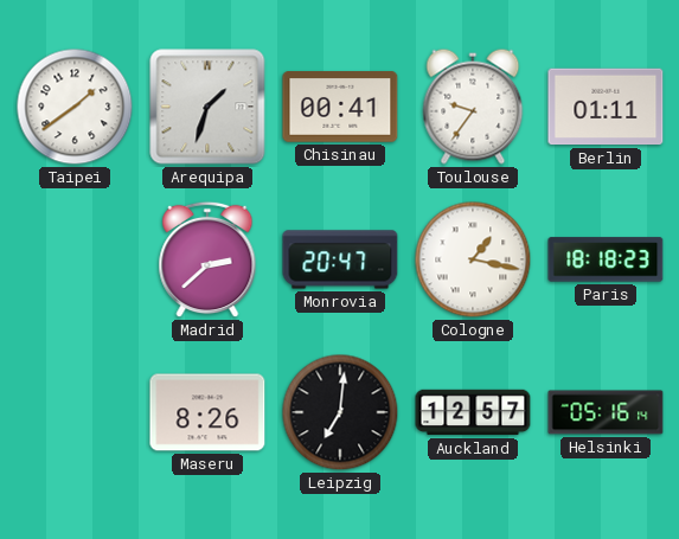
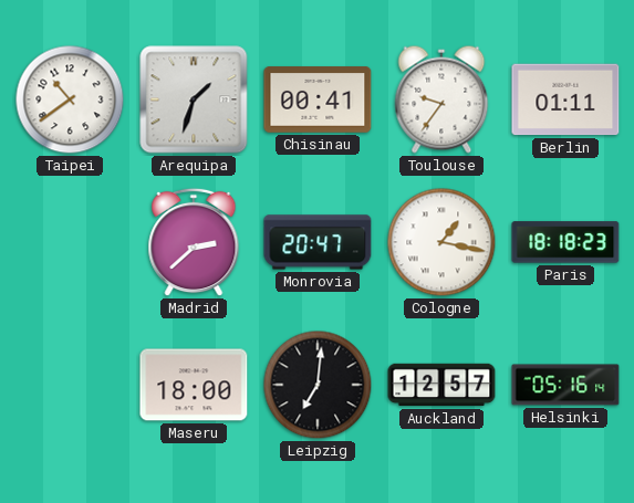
Taipei: 1:39 -> 10:39
Maseru: 8:26 -> 18:00
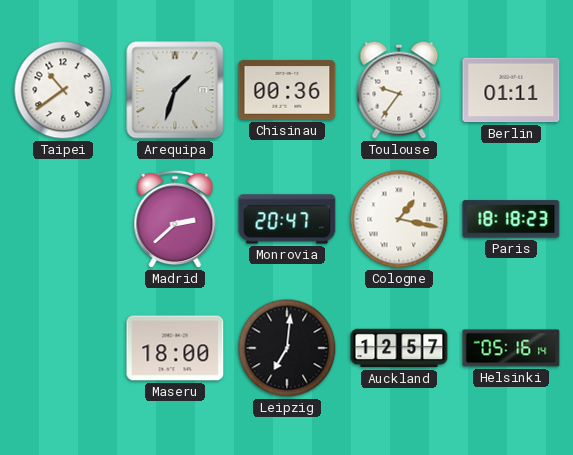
Chisinau: 00:41 -> 00:36
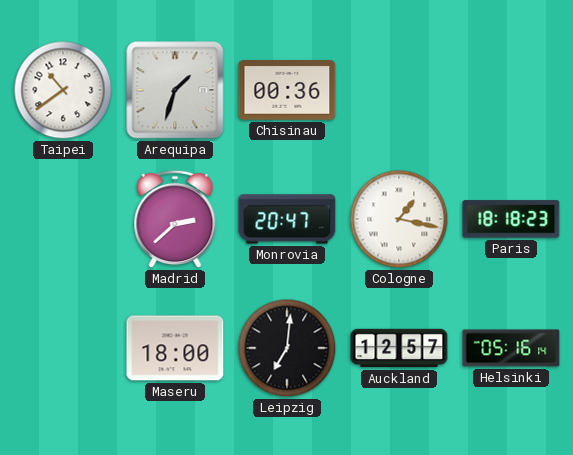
Toulouse: 9:36 -> none
Berlin: 01:11 -> none
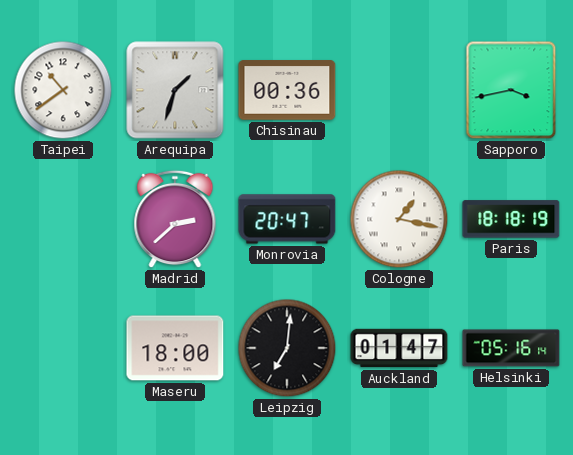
Sapporo: none -> 3:43
Paris: 18:18:23 -> 18:18:19
Auckland: 12:57 -> 01:47
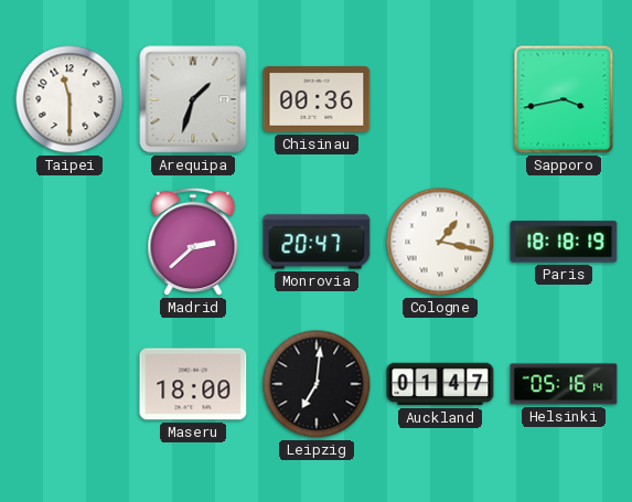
Taipei: 10:39 -> 11:30
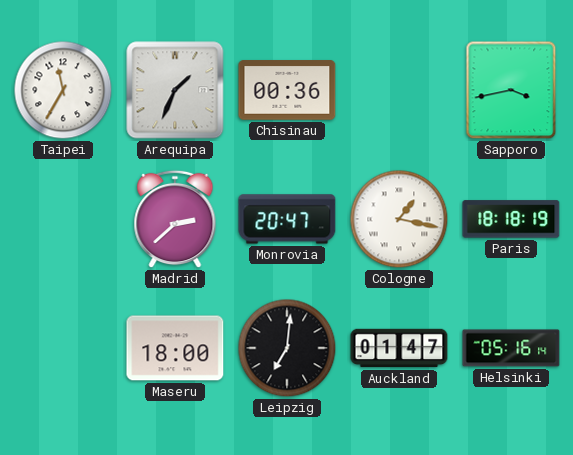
Taipei: 11:30 -> 11:35
Arequipa: 1:33 -> 1:34
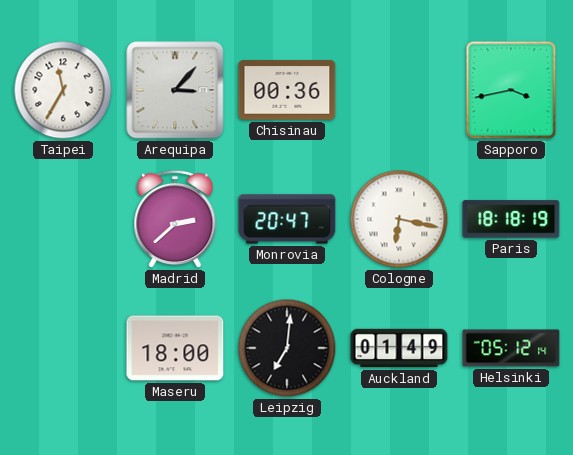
Arequipa: 1:34 -> 3:07
Cologne: 1:17 -> 6:17
Auckland: 01:47 -> 01:49
Helsinki: 05:16 -> 05:12
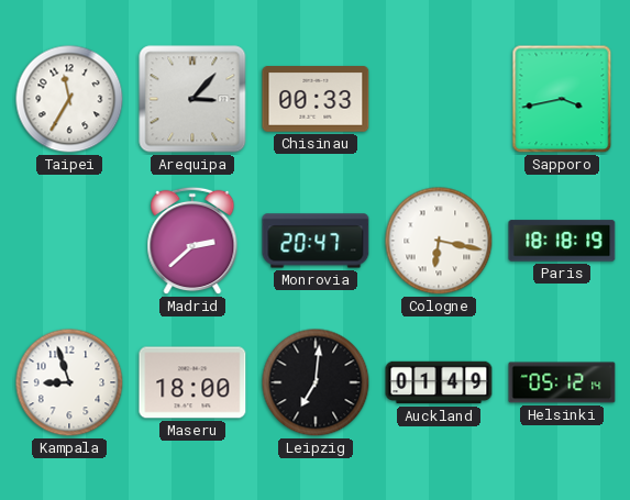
Chisinau: 00:36 -> 00:33
Kampala: none -> 8:57
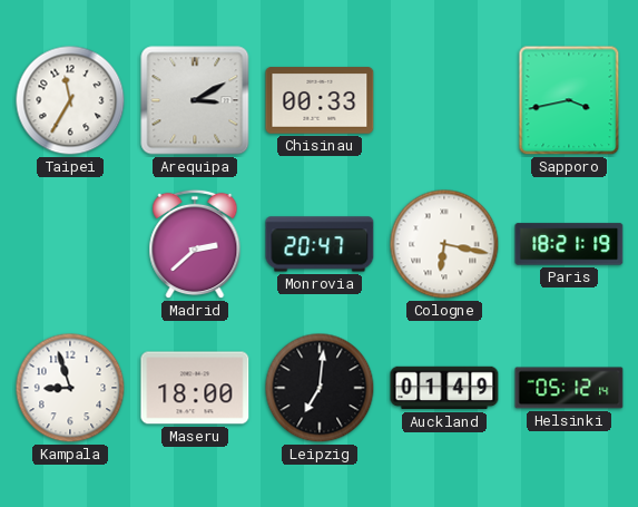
Arequipa: 3:07 -> 3:10
Paris: 18:18 -> 18:21
